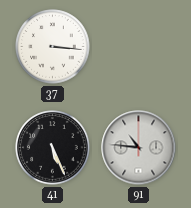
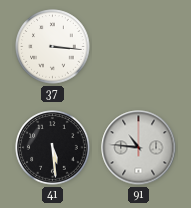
41: 5:26 -> 5:29
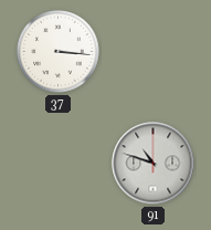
41: 5:29 -> none
91: 10:46 -> 10:48
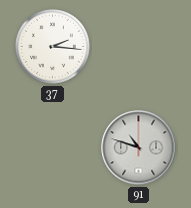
37: 3:16 -> 2:16
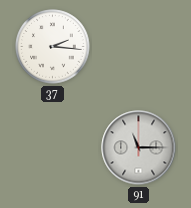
91: 10:48 -> 11:15
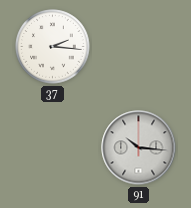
91: 11:15 -> 10:16
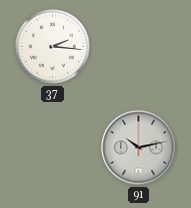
91: 10:16 -> 10:13
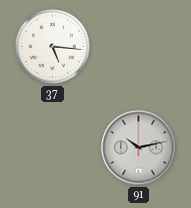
37: 2:16 -> 5:16
